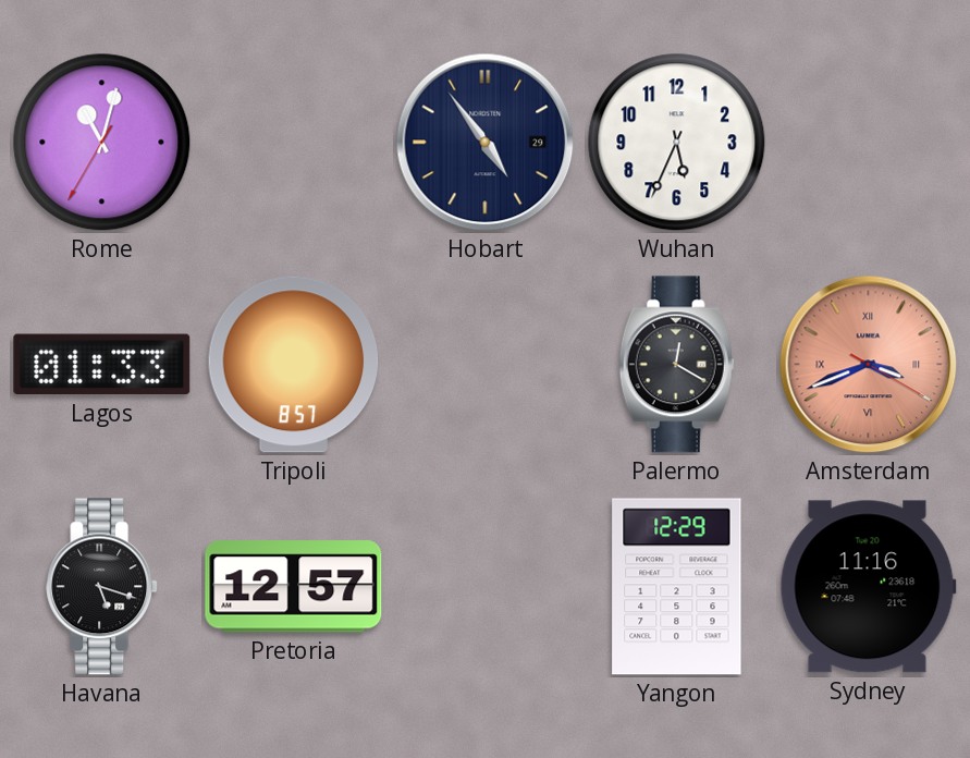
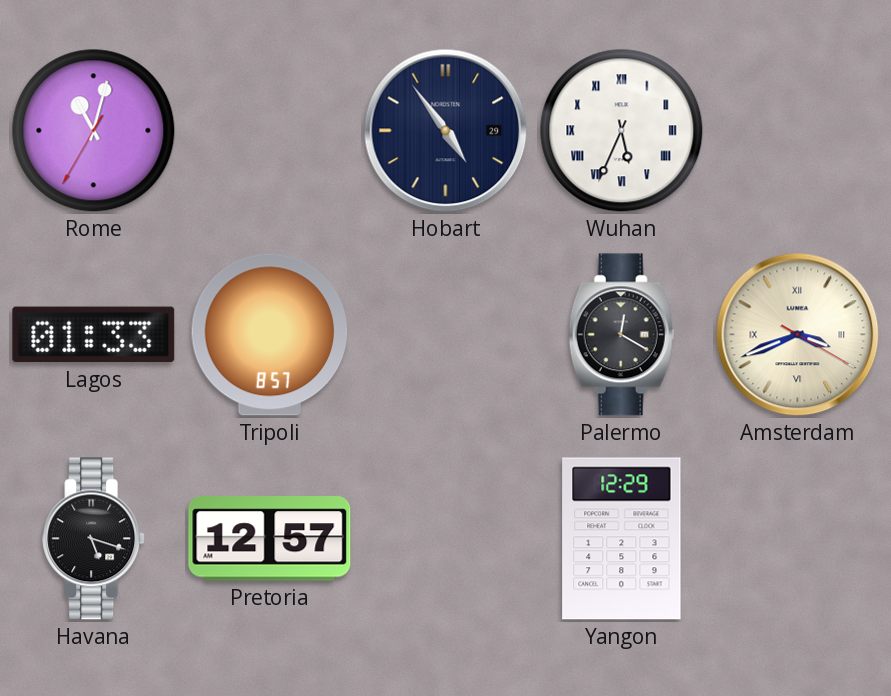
Wuhan numerals: Arabic -> Roman
Amsterdam dial: salmon -> cream
Sydney: 11:16 -> none
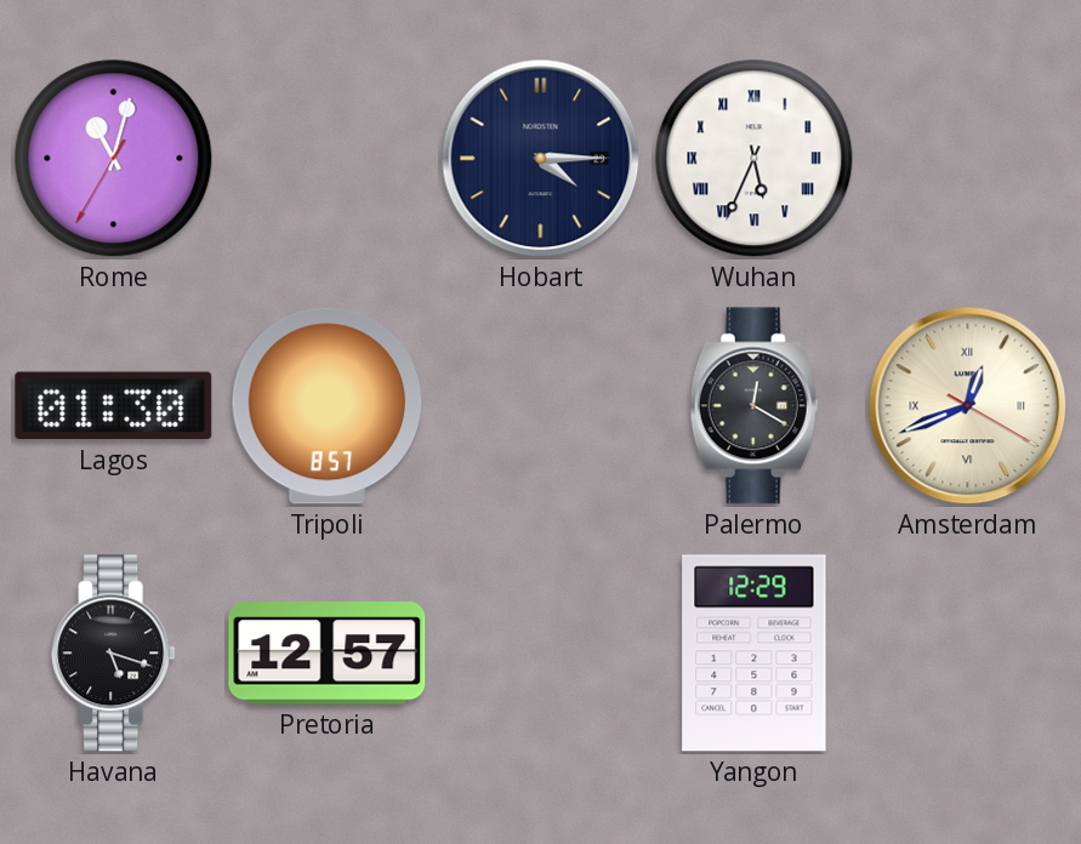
Hobart: 4:54 -> 4:15
Lagos: 01:33 -> 01:30
Amsterdam: 3:41 -> 12:41
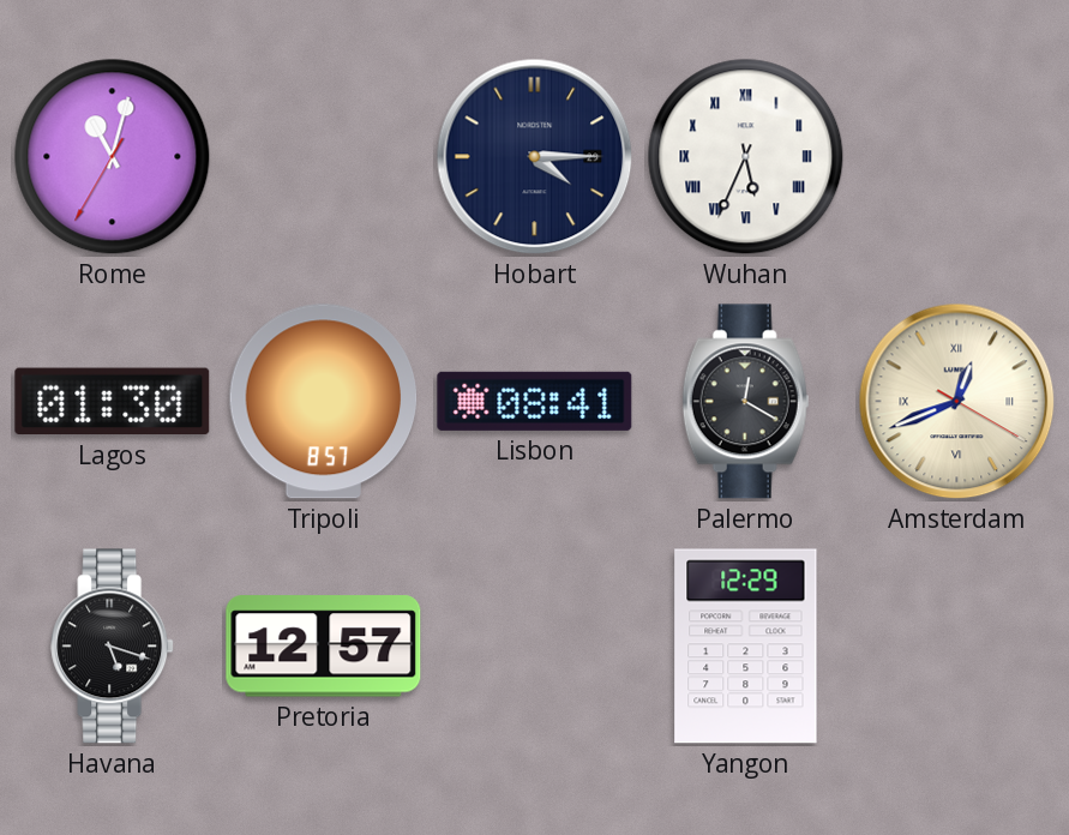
Lisbon: none -> 08:41
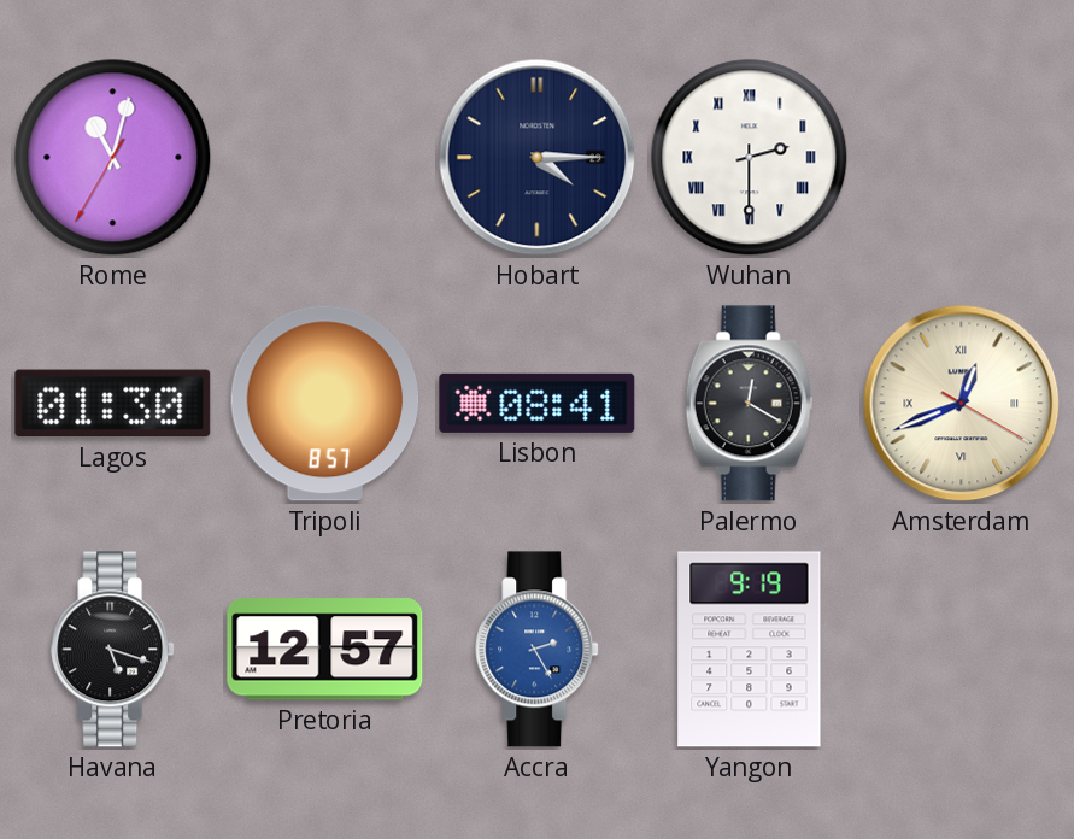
Wuhan: 5:34 -> 2:30
Accra: none -> 2:25
Yangon: 12:29 -> 9:19
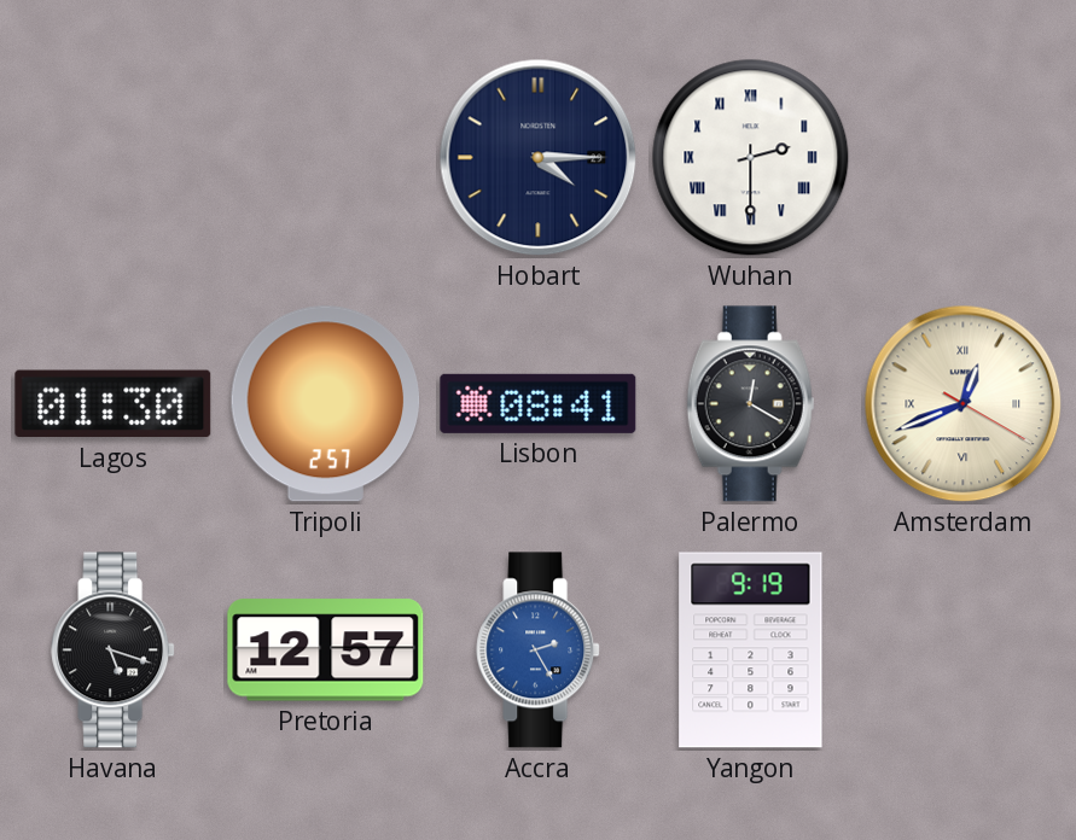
Rome: 11:02 -> none
Tripoli: 8:57 -> 2:57
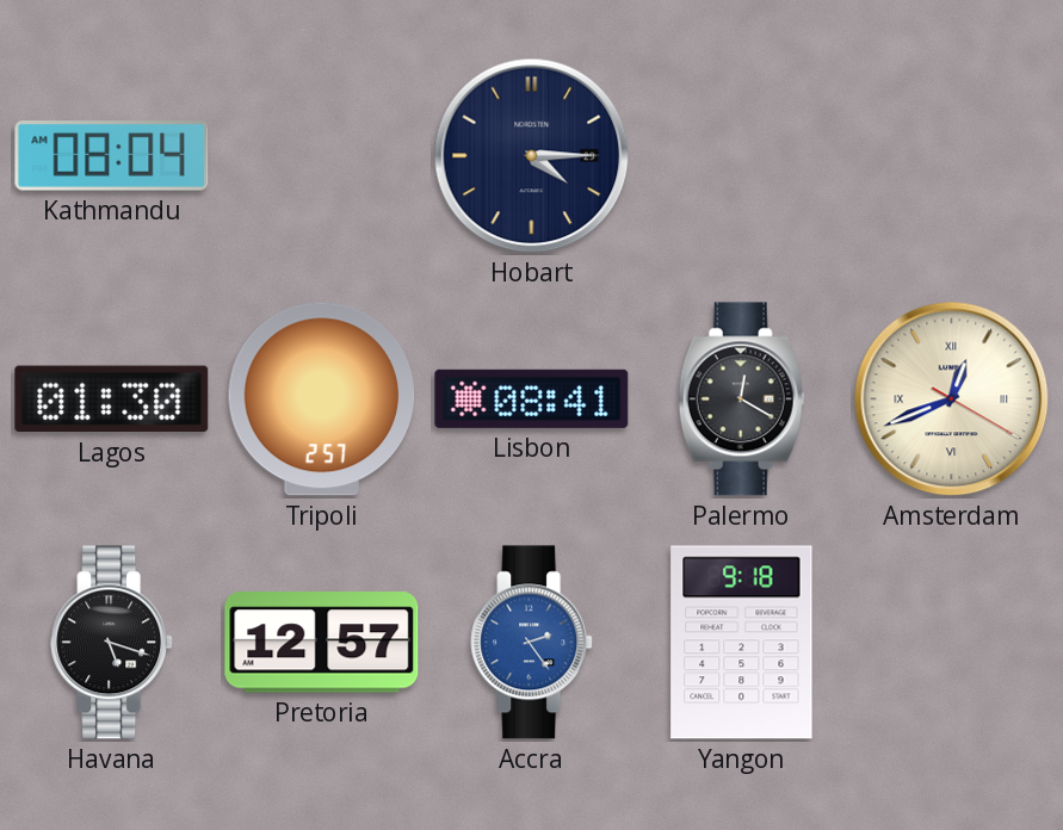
Kathmandu: none -> 08:04
Wuhan: 2:30 -> none
Accra: 2:25 -> 2:24
Yangon: 9:19 -> 9:18
